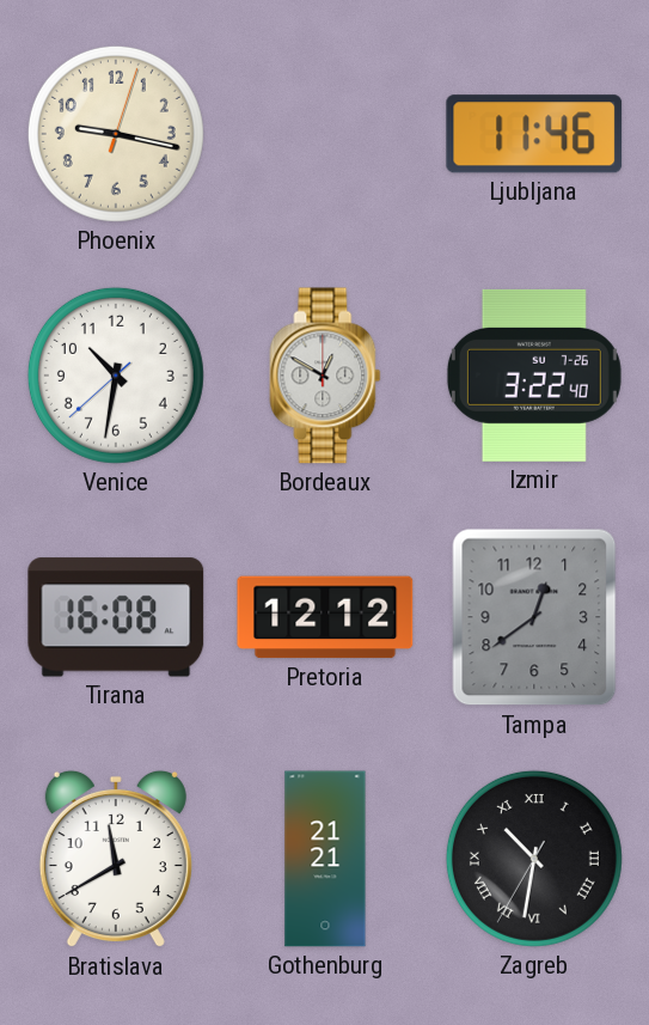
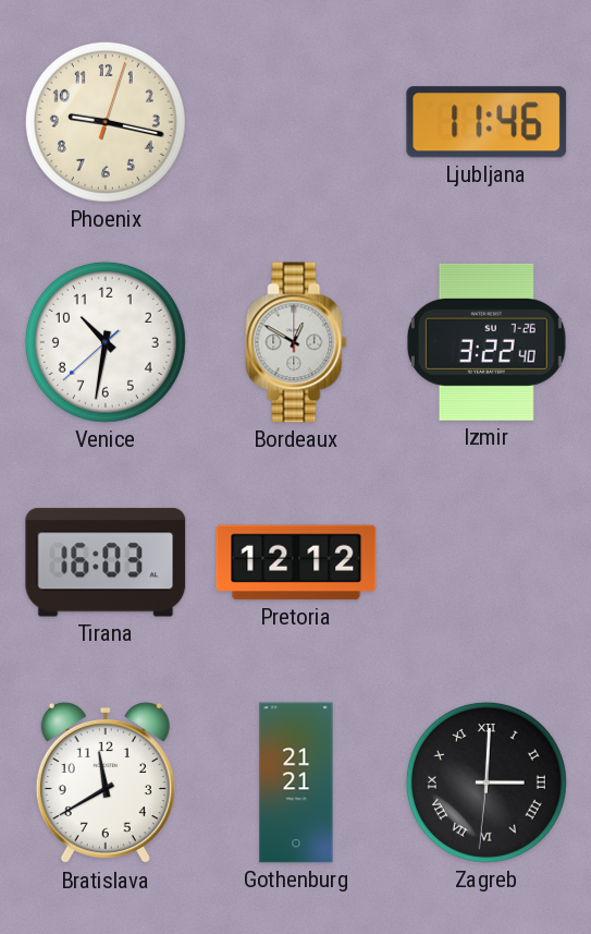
Tirana: 16:08 -> 16:03
Tampa: 12:39 -> none
Zagreb: 10:31 -> 3:00
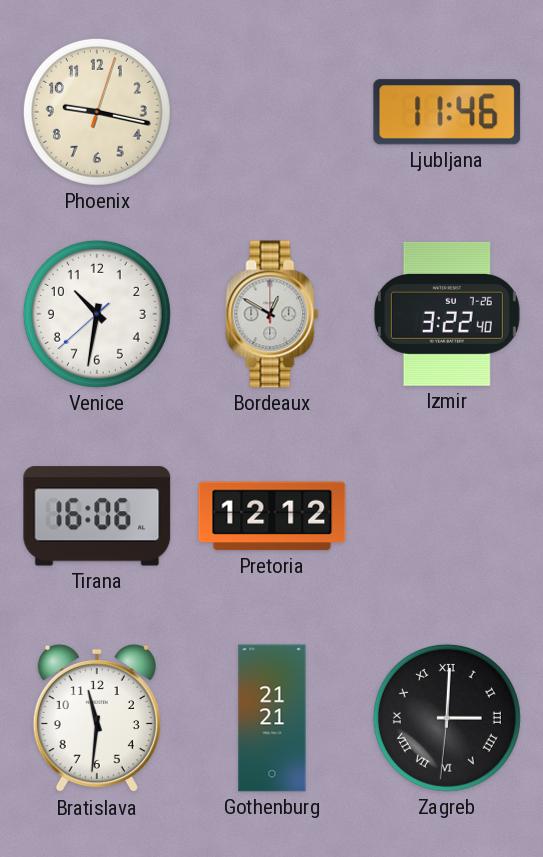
Tirana: 16:03 -> 16:06
Bratislava: 11:40 -> 11:31
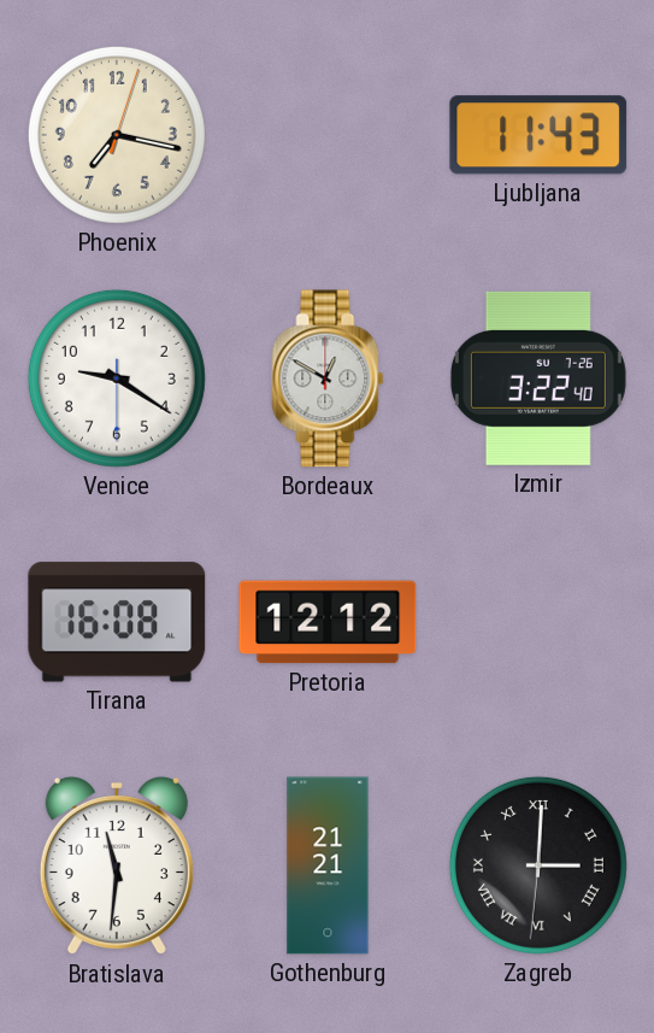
Phoenix: 9:17 -> 7:17
Ljubljana: 11:46 -> 11:43
Venice: 10:31 -> 9:20
Tirana: 16:06 -> 16:08
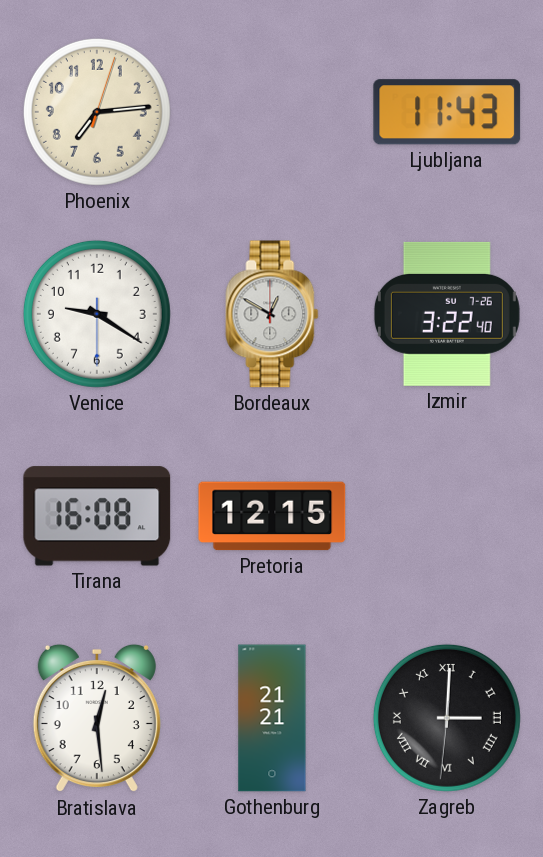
Phoenix: 7:17 -> 7:14
Pretoria: 12:12 -> 12:15
Bratislava: 11:31 -> 12:29
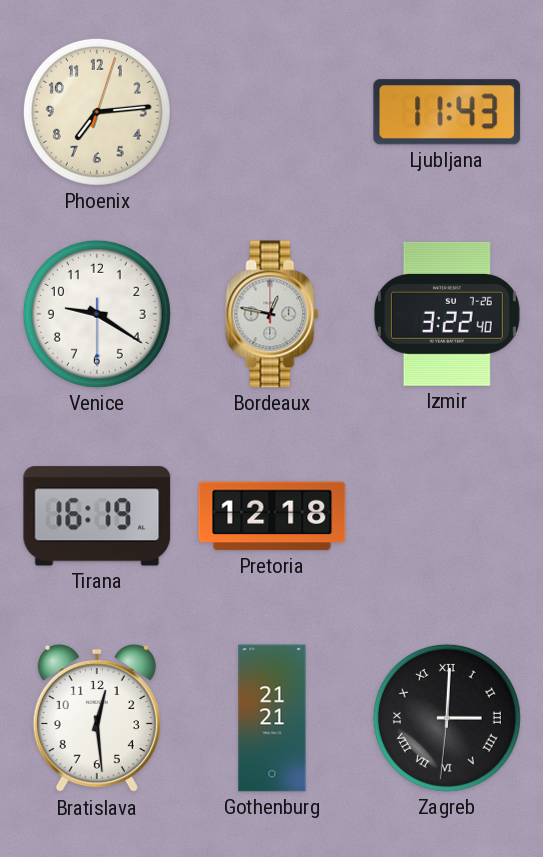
Bordeaux: 12:50 -> 12:47
Tirana: 16:08 -> 16:19
Pretoria: 12:15 -> 12:18
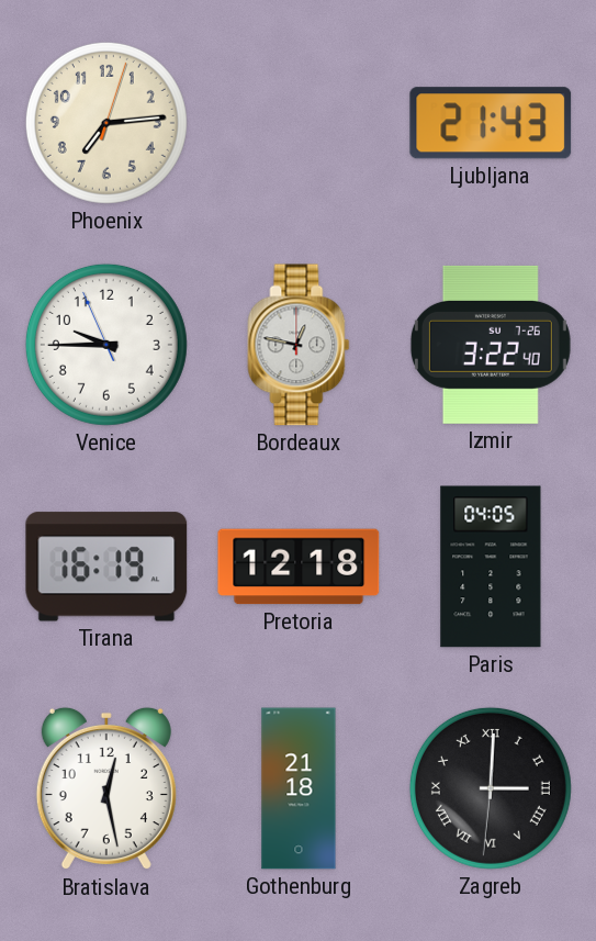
Ljubljana: 11:43 -> 21:43
Venice: 9:20 -> 9:44
Paris: none -> 04:05
Bratislava: 12:29 -> 12:28
Gothenburg: 21:21 -> 21:18
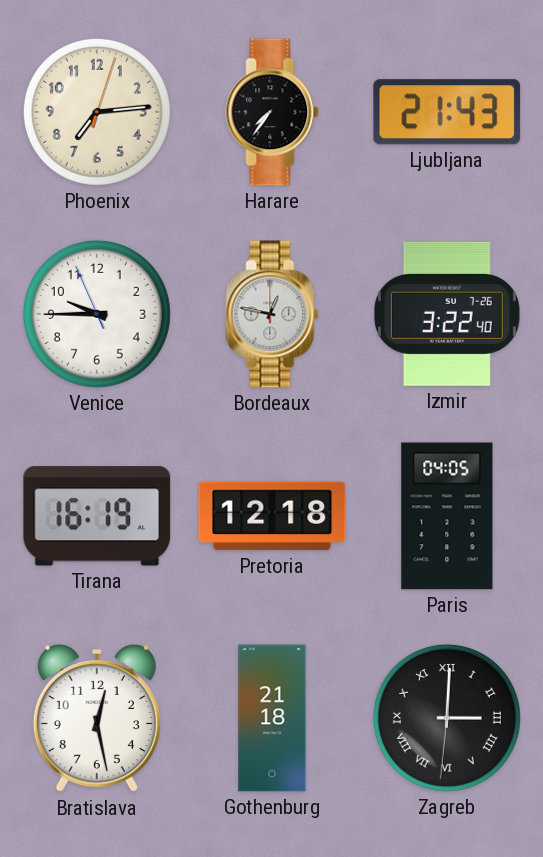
Harare: none -> 7:36
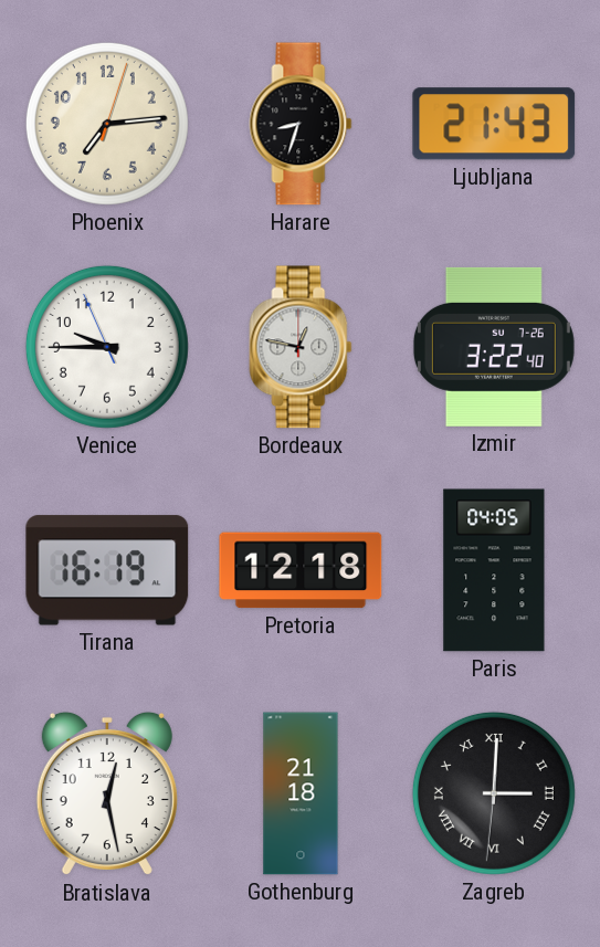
Harare: 7:36 -> 8:33
